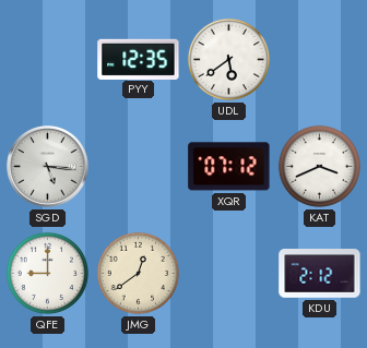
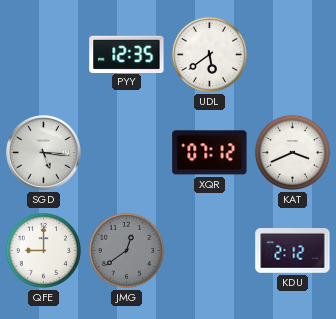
JMG dial: cream -> grey
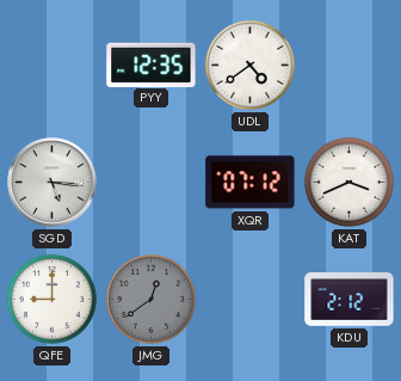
UDL: 5:39 -> 4:39
